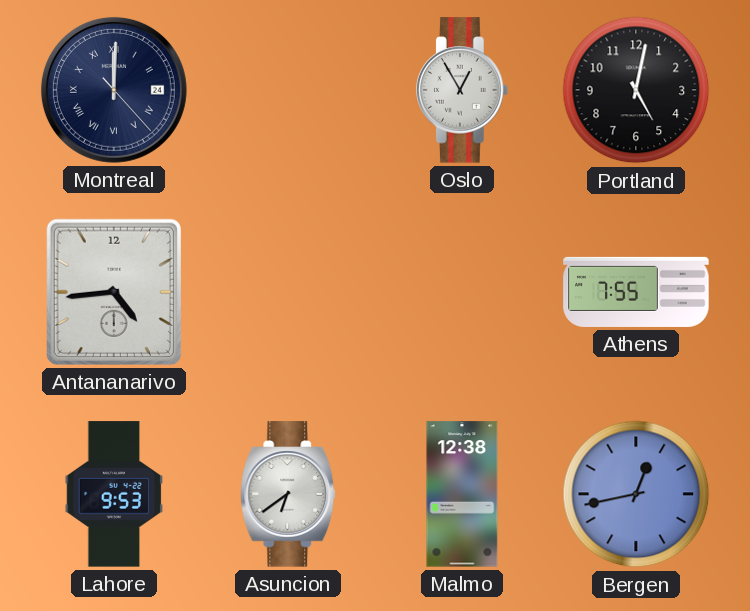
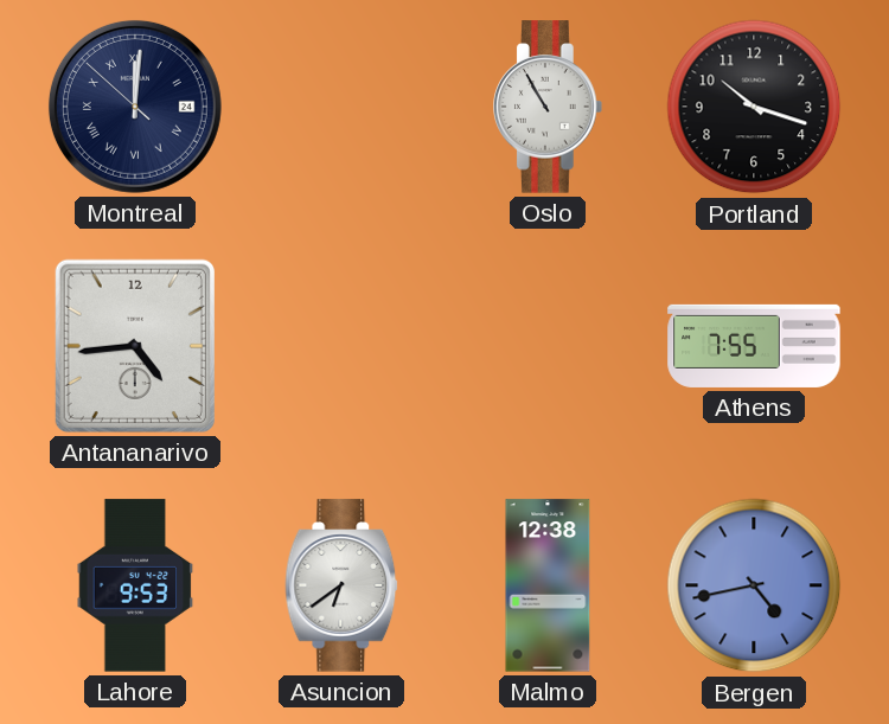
Montreal: 12:00:23 -> 12:00:52
Oslo: 12:55 -> 10:55
Portland: 5:02 -> 10:18
Bergen: 12:43 -> 4:43
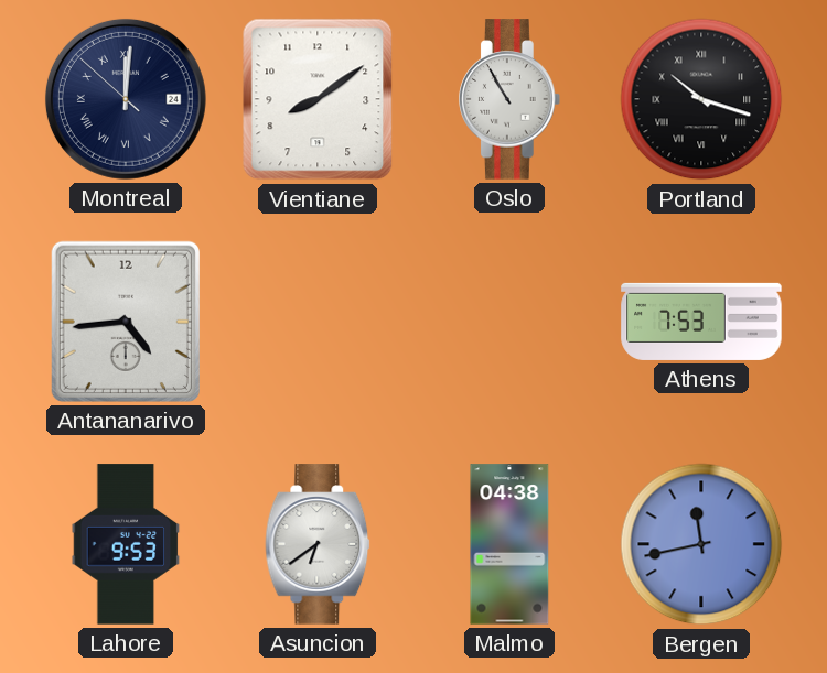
Vientiane: none -> 8:09
Portland numerals: Arabic -> Roman
Athens: 7:55 -> 7:53
Malmo: 12:38 -> 04:38
Bergen: 4:43 -> 11:43
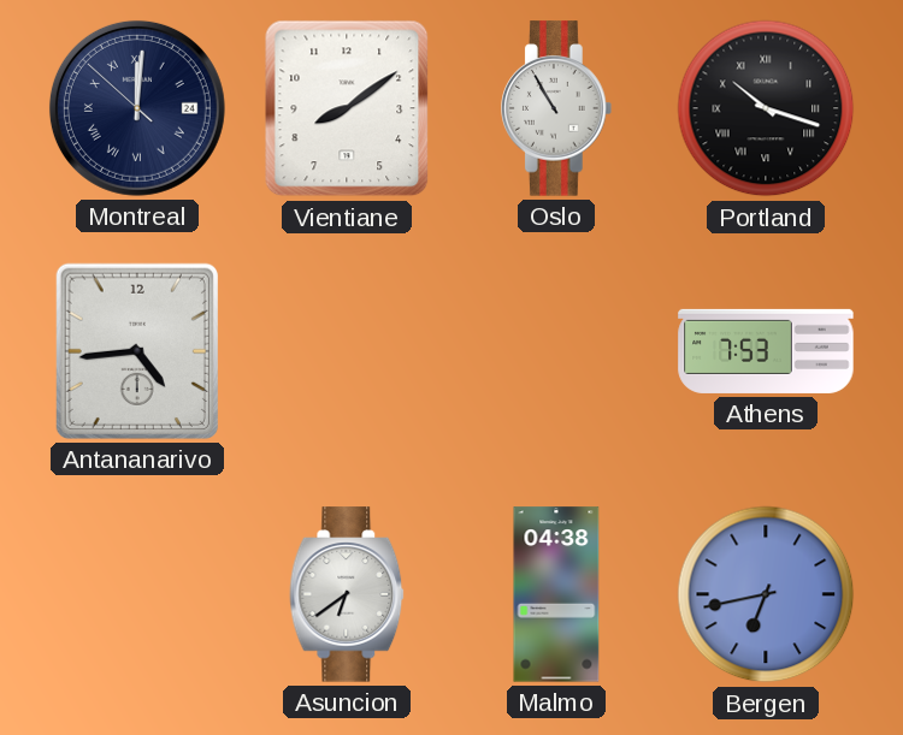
Lahore: 9:53 -> none
Bergen: 11:43 -> 6:43
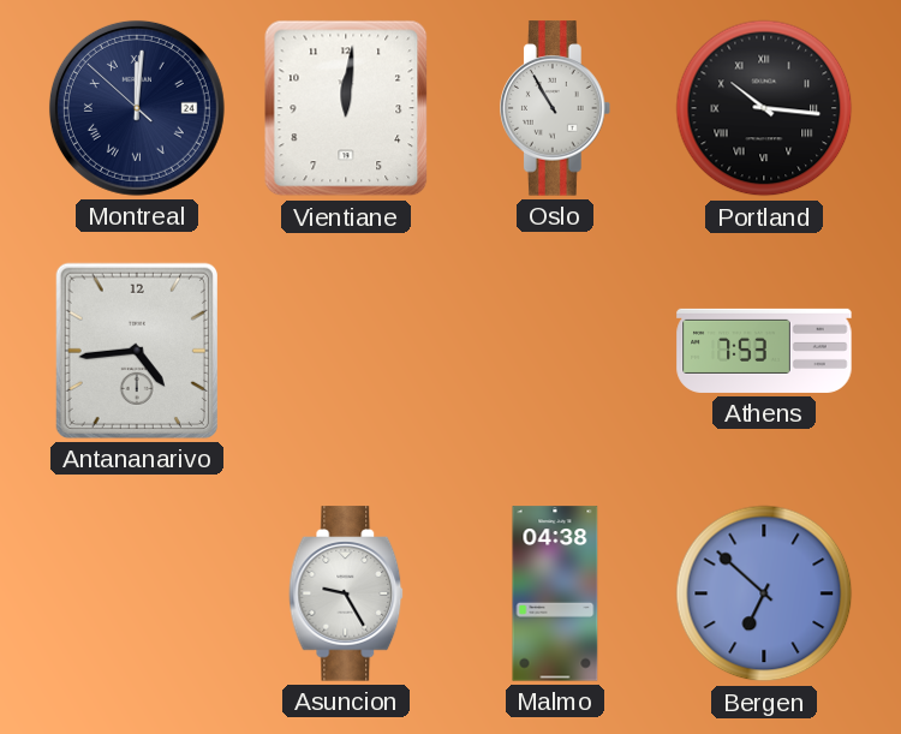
Vientiane: 8:09 -> 12:01
Portland: 10:18 -> 10:16
Asuncion: 6:39 -> 9:25
Bergen: 6:43 -> 6:52
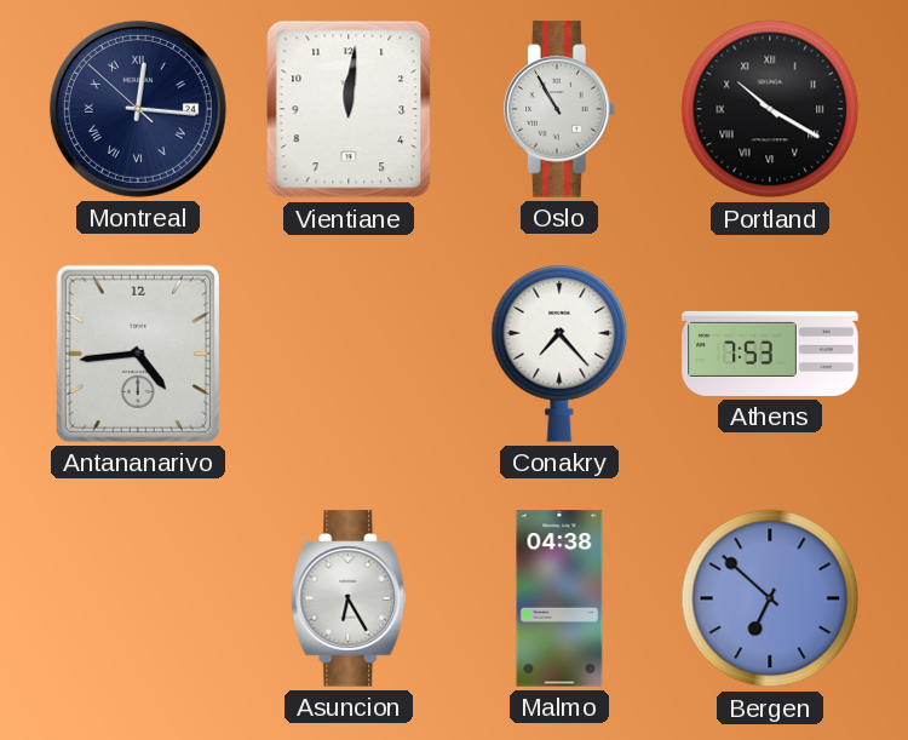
Montreal: 12:00 -> 12:15
Portland: 10:16 -> 10:20
Conakry: none -> 7:23
Asuncion: 9:25 -> 6:25
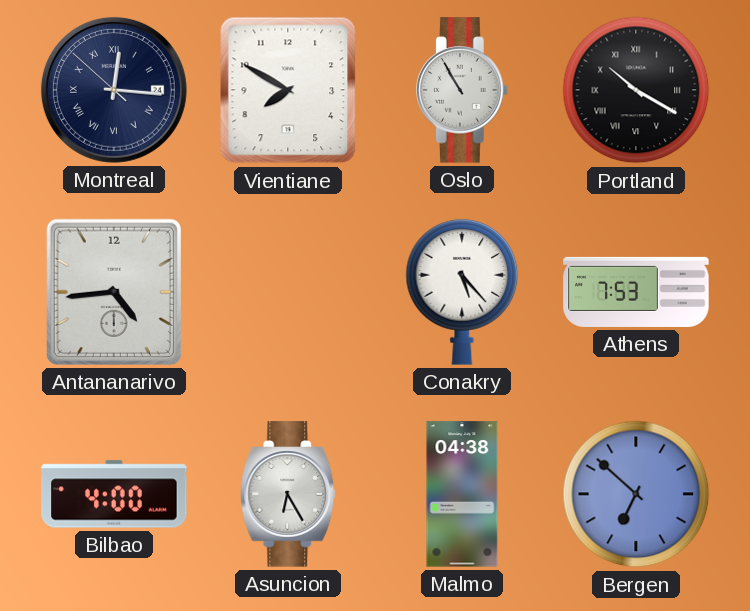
Vientiane: 12:01 -> 7:50
Conakry: 7:23 -> 5:23
Bilbao: none -> 4:00
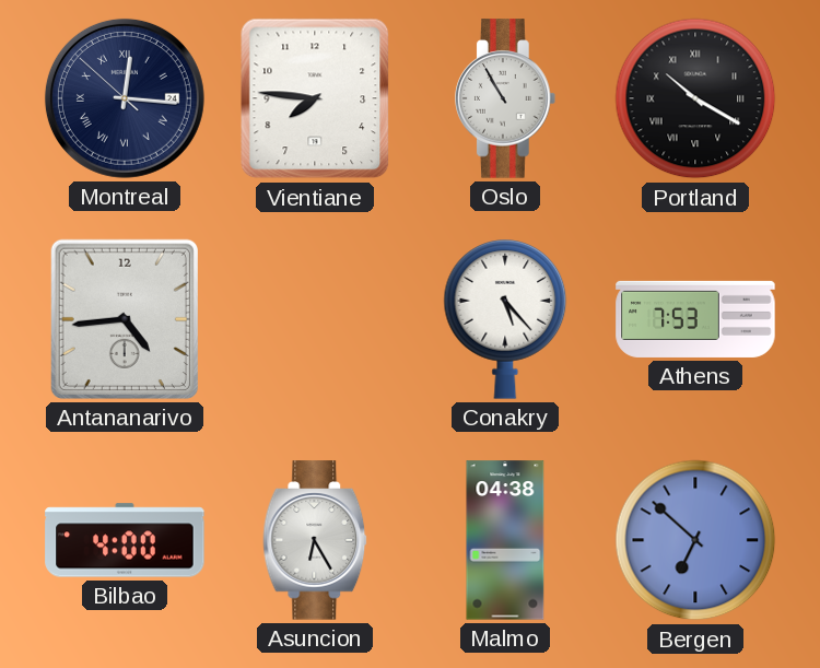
Vientiane: 7:50 -> 7:46
